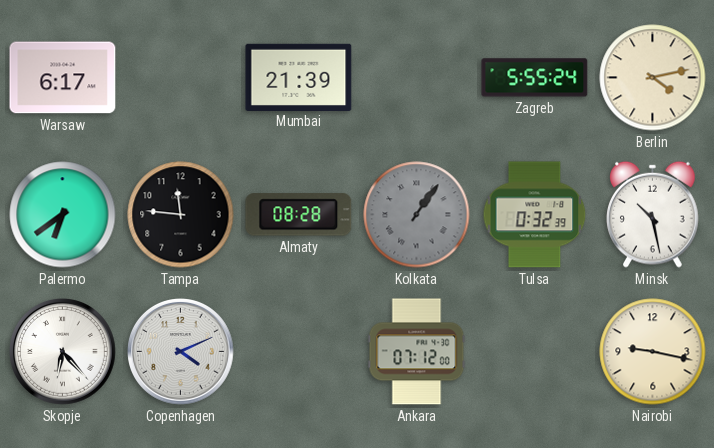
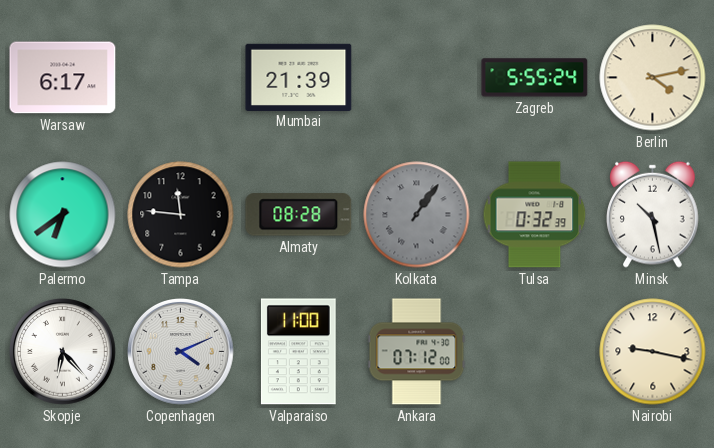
Valparaiso: none -> 11:00
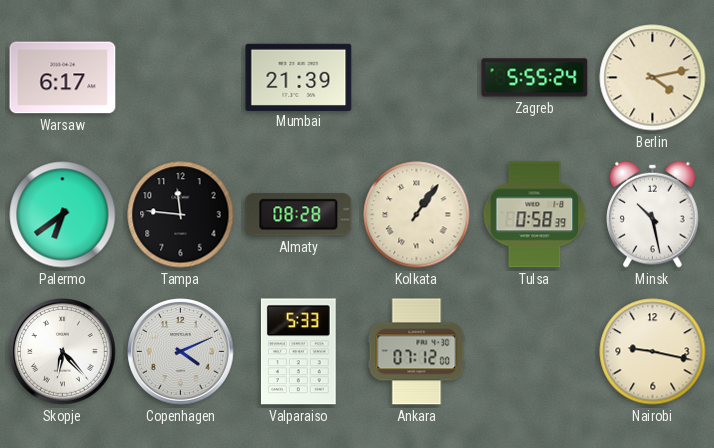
Kolkata dial: grey -> cream
Tulsa: 0:32 -> 0:58
Valparaiso: 11:00 -> 5:33
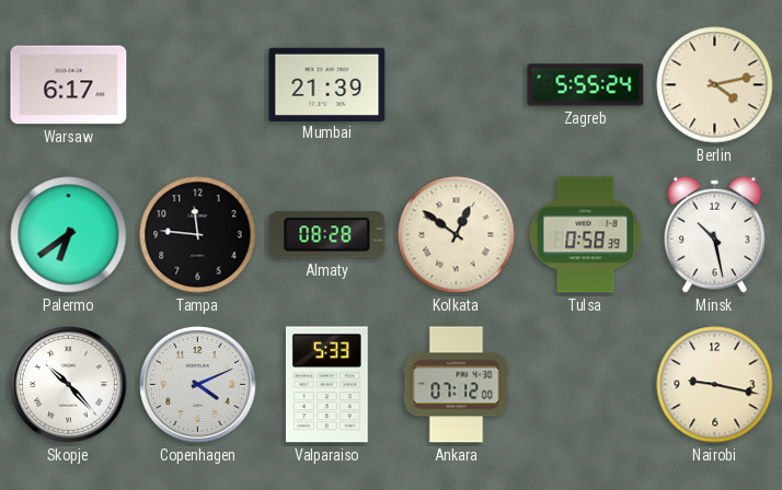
Kolkata: 1:06 -> 12:51
Skopje: 6:23 -> 10:23
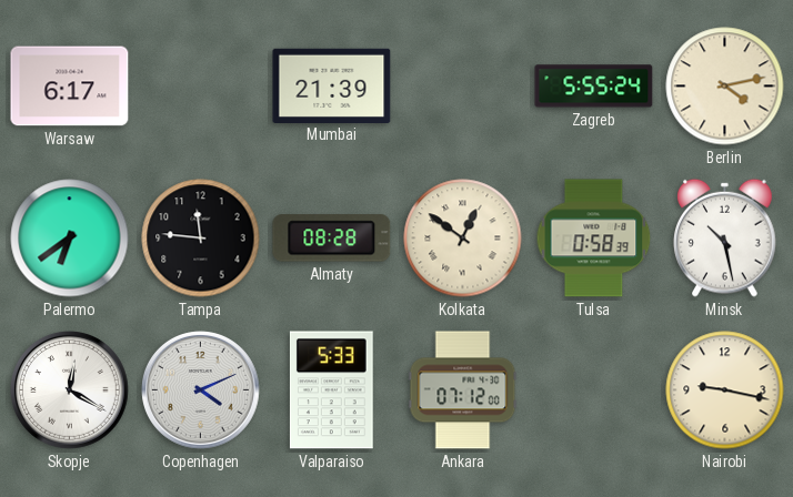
Skopje: 10:23 -> 12:20
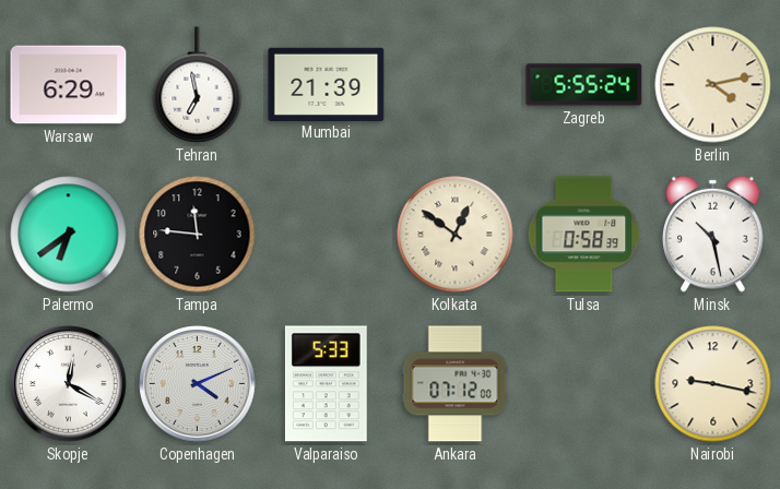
Warsaw: 6:17 -> 6:29
Tehran: none -> 6:58
Almaty: 08:28 -> none
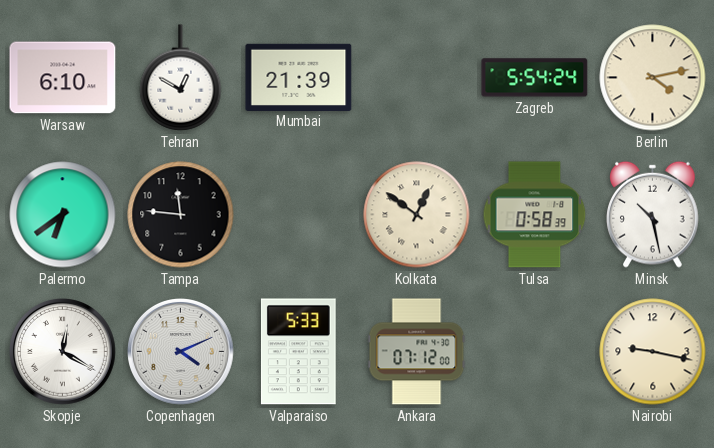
Warsaw: 6:29 -> 6:10
Tehran: 6:58 -> 12:50
Zagreb: 5:55 -> 5:54
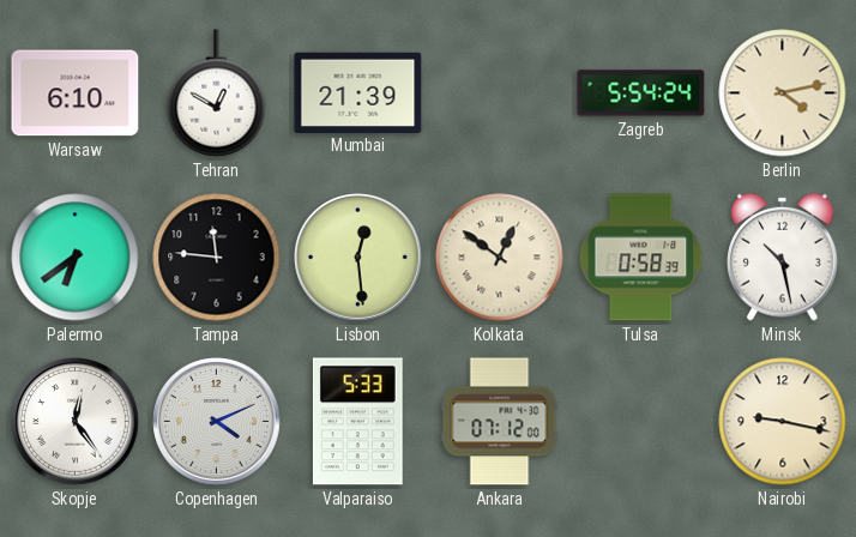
Lisbon: none -> 12:29
Skopje: 12:20 -> 12:24
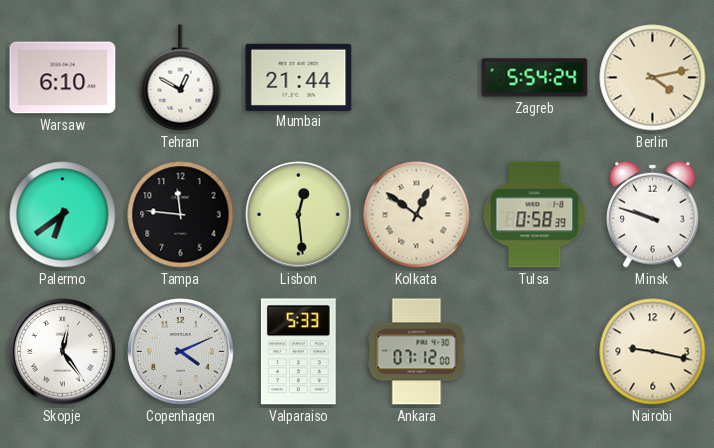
Mumbai: 21:39 -> 21:44
Minsk: 10:28 -> 9:48
